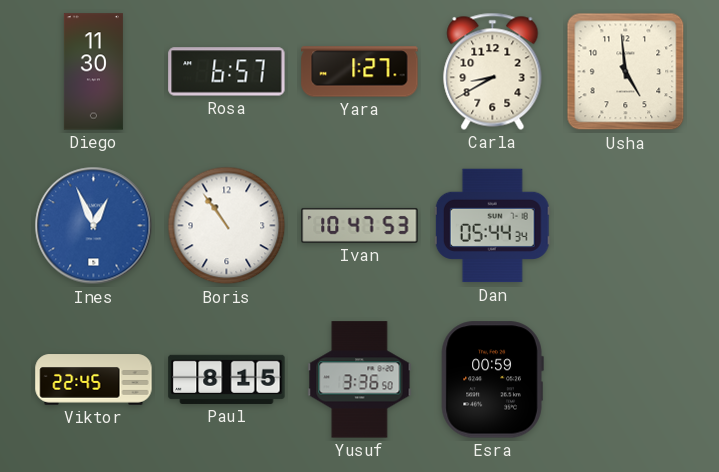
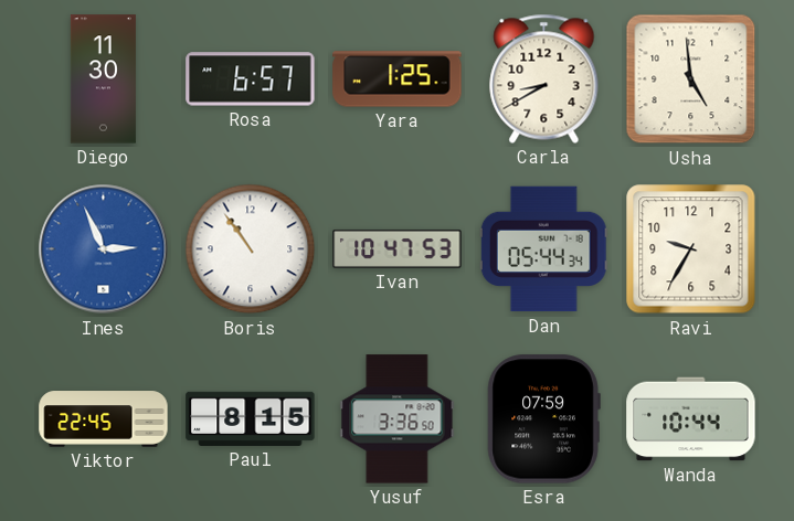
Yara: 1:27 -> 1:25
Ines: 12:56 -> 2:56
Ravi: none -> 9:35
Esra: 00:59 -> 07:59
Wanda: none -> 10:44
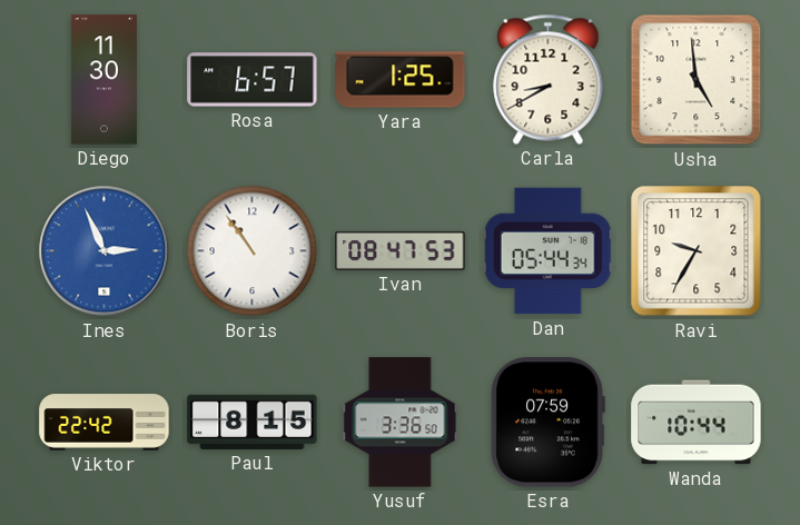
Ivan: 10:47 -> 08:47
Viktor: 22:45 -> 22:42
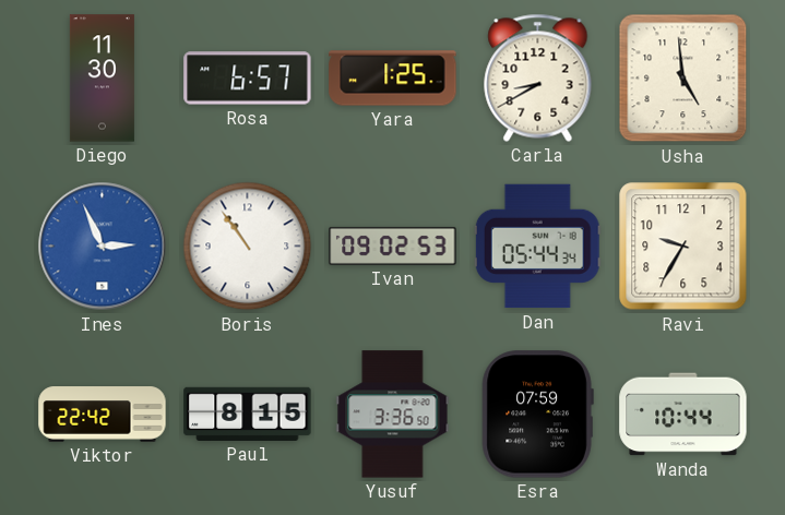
Ivan: 08:47 -> 09:02
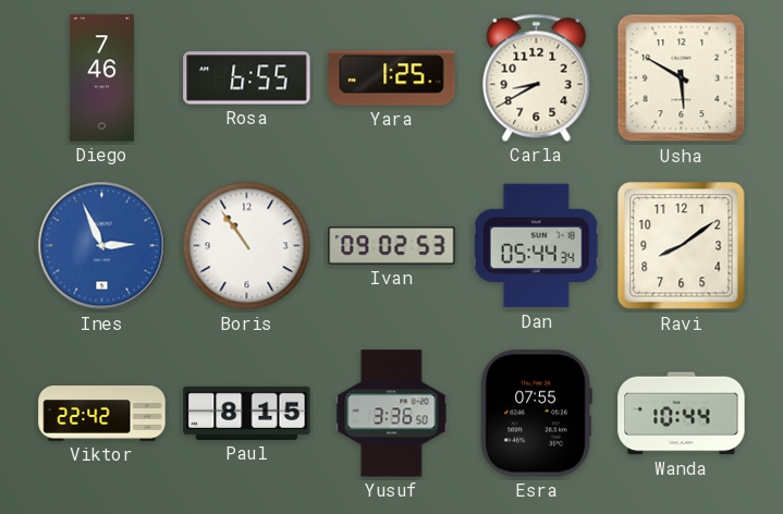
Diego: 11:30 -> 7:46
Rosa: 6:57 -> 6:55
Usha: 4:59 -> 5:50
Ravi: 9:35 -> 8:09
Esra: 07:59 -> 07:55
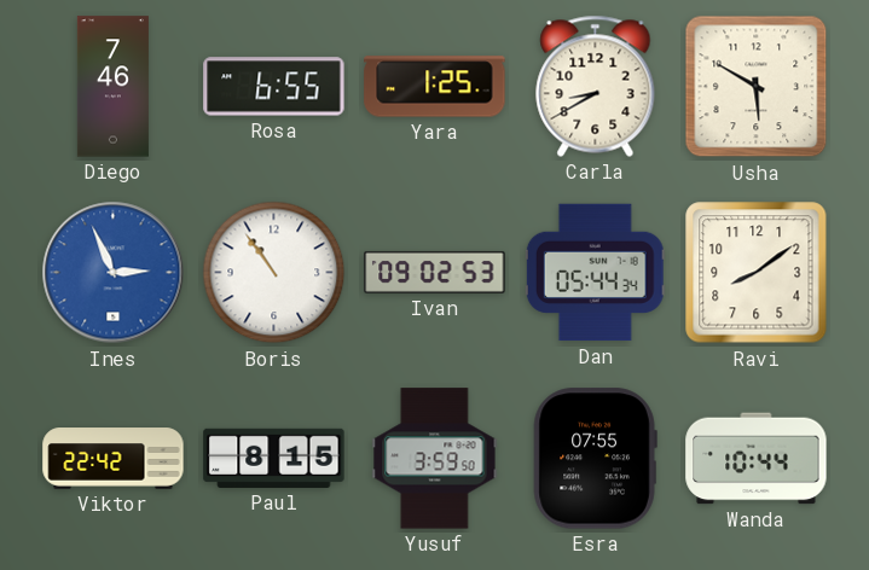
Yusuf: 3:36 -> 3:59
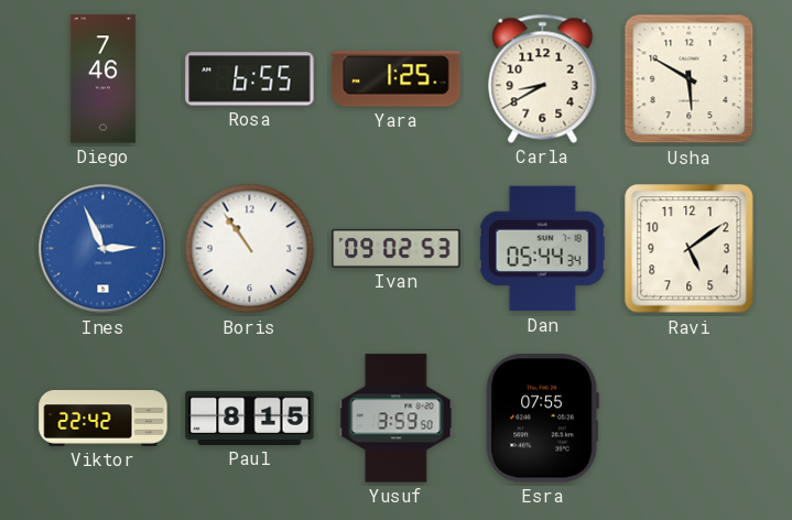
Ravi: 8:09 -> 5:09
Wanda: 10:44 -> none
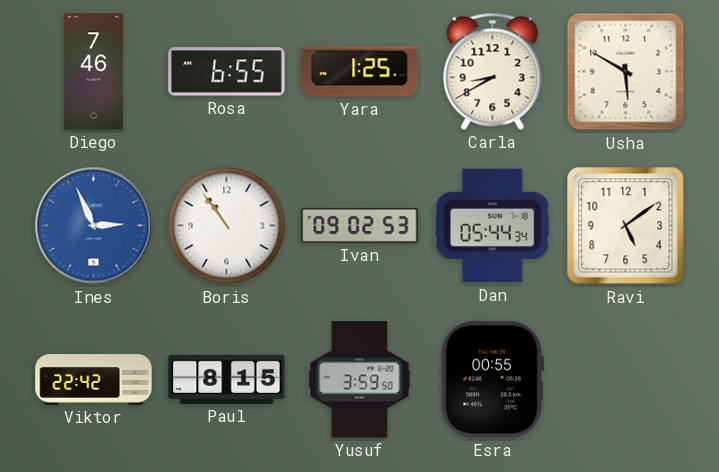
Esra: 07:55 -> 00:55
